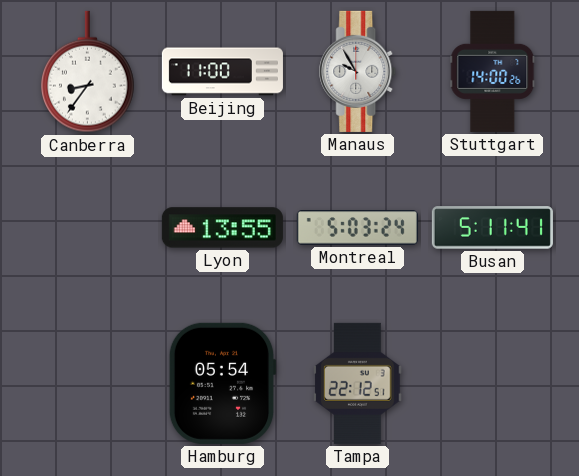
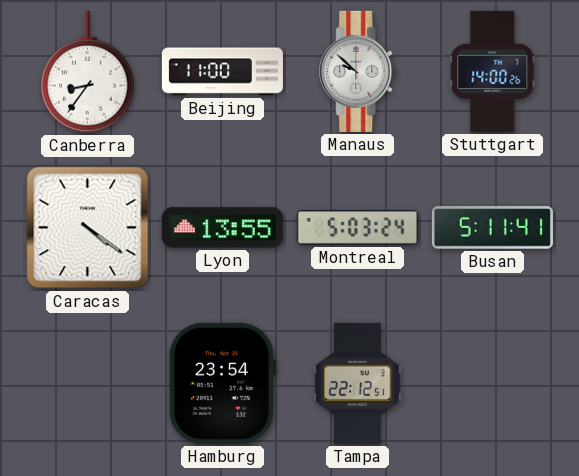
Manaus: 9:55 -> 9:52
Caracas: none -> 4:21
Hamburg: 05:54 -> 23:54
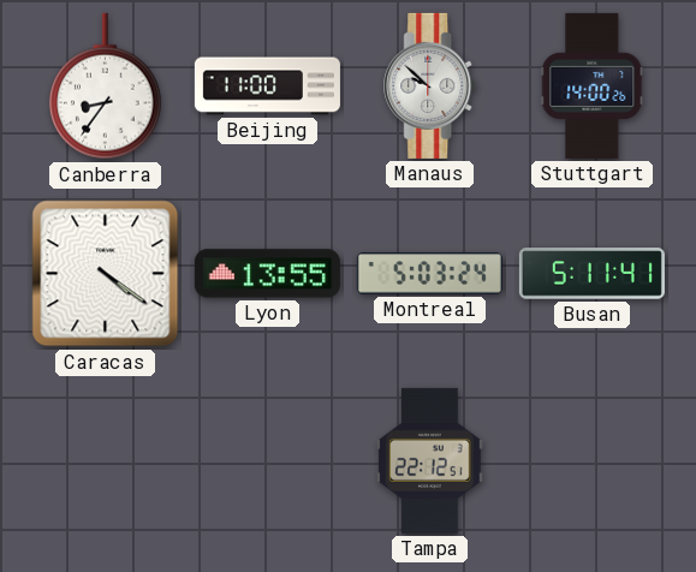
Hamburg: 23:54 -> none
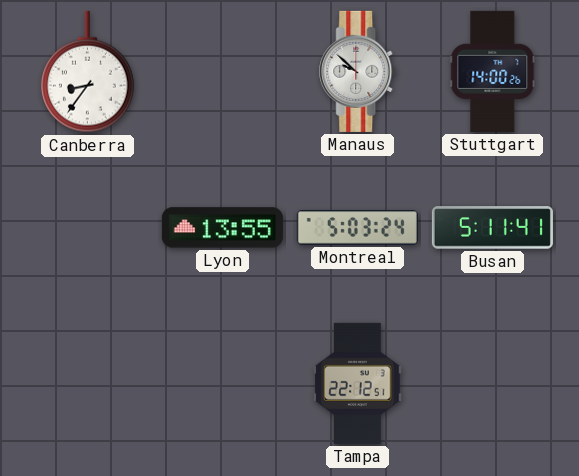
Beijing: 11:00 -> none
Caracas: 4:21 -> none
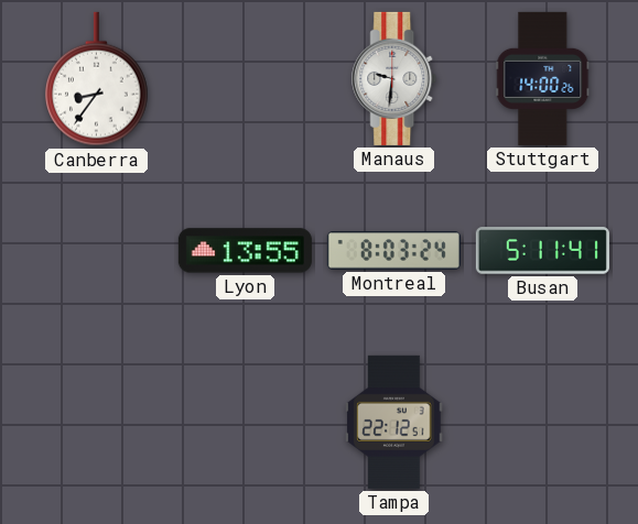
Manaus: 9:52 -> 9:31
Montreal: 5:03 -> 8:03
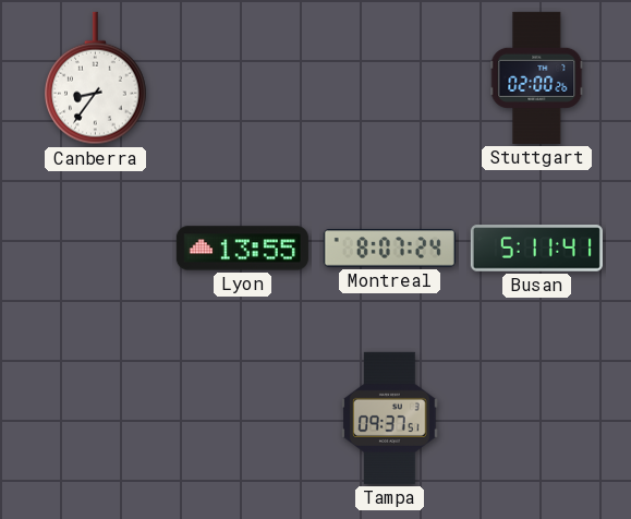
Manaus: 9:31 -> none
Stuttgart: 14:00 -> 02:00
Montreal: 8:03 -> 8:07
Tampa: 22:12 -> 09:37
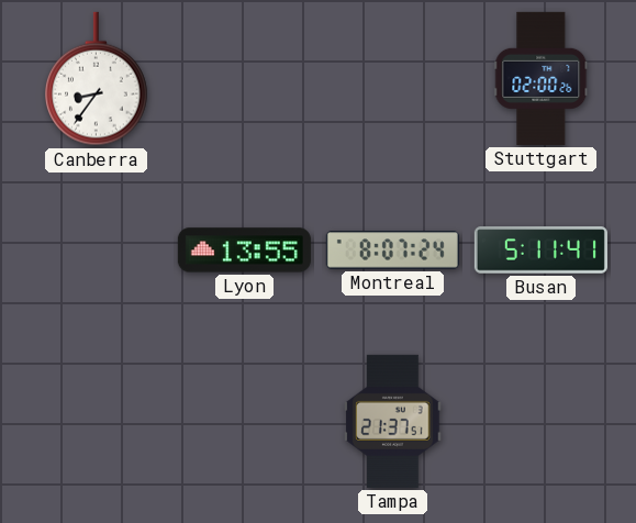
Tampa: 09:37 -> 21:37
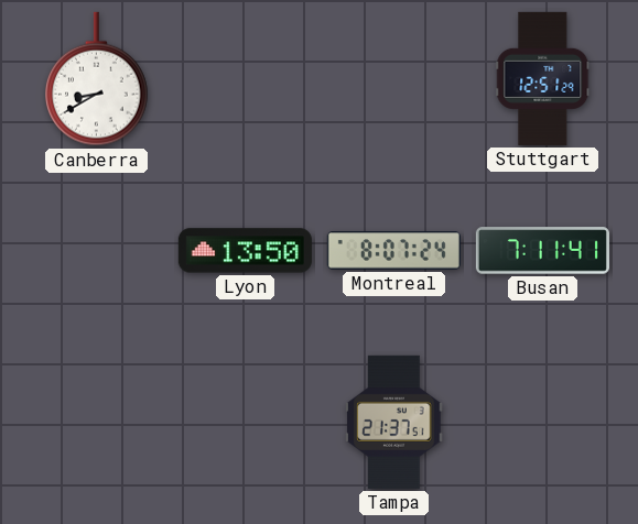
Canberra: 8:36 -> 8:40
Stuttgart: 02:00 -> 12:51
Lyon: 13:55 -> 13:50
Busan: 5:11 -> 7:11
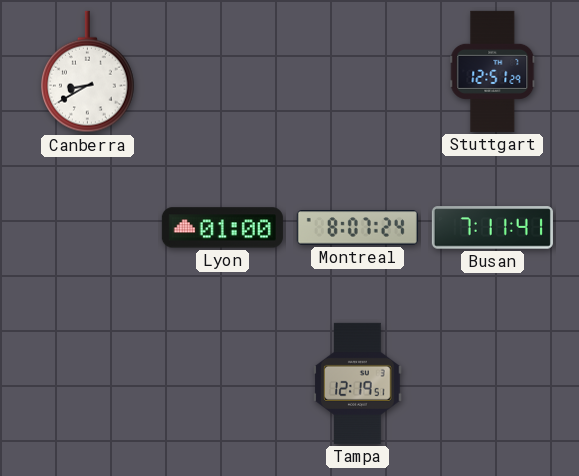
Lyon: 13:50 -> 01:00
Tampa: 21:37 -> 12:19
